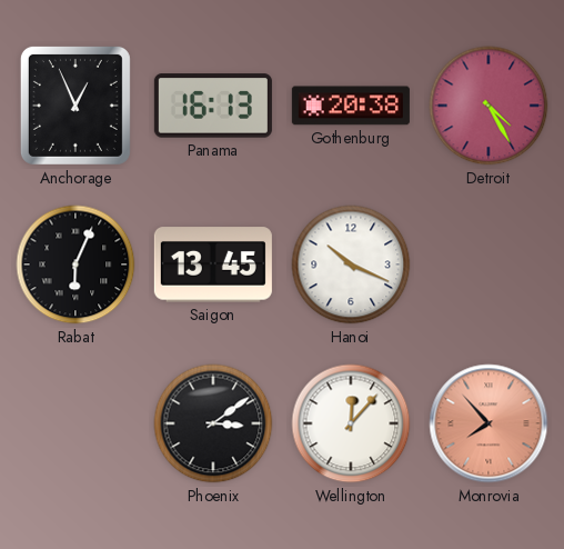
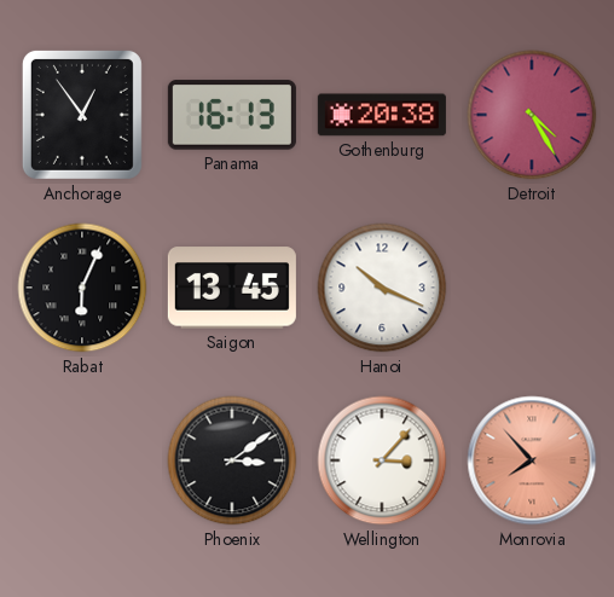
Anchorage: 12:56 -> 12:54
Wellington: 12:07 -> 3:07
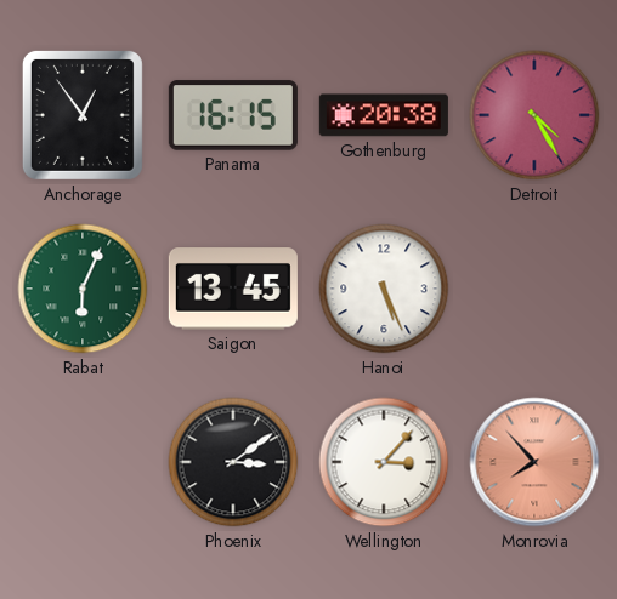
Panama: 16:13 -> 16:15
Rabat dial: black -> green
Hanoi: 10:19 -> 5:26
